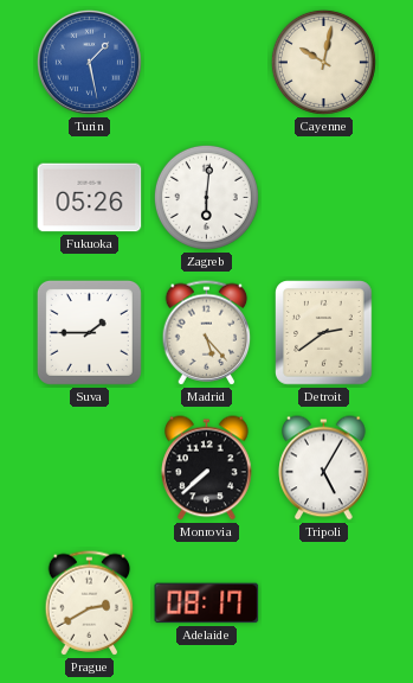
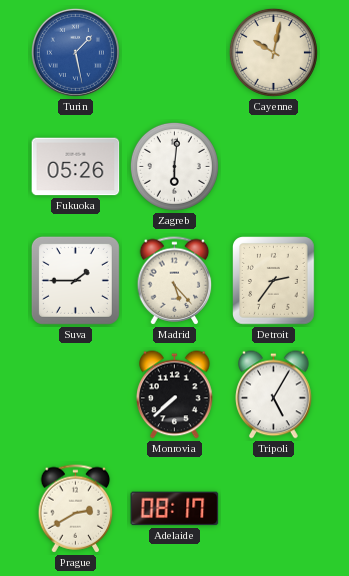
Detroit: 2:39 -> 2:36
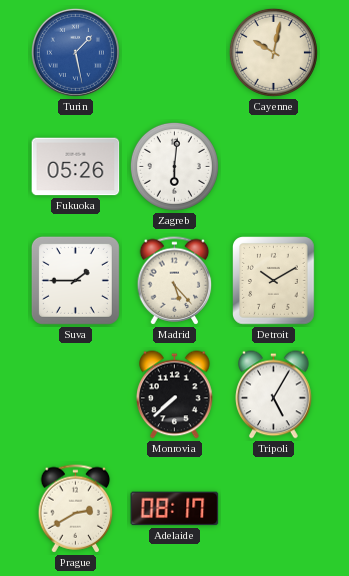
Detroit: 2:36 -> 10:10
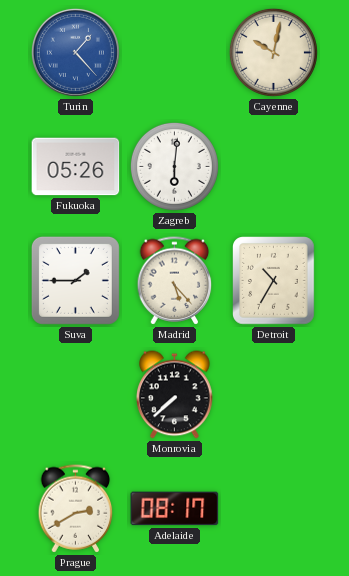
Turin: 1:28 -> 1:23
Detroit: 10:10 -> 10:35
Tripoli: 5:05 -> none
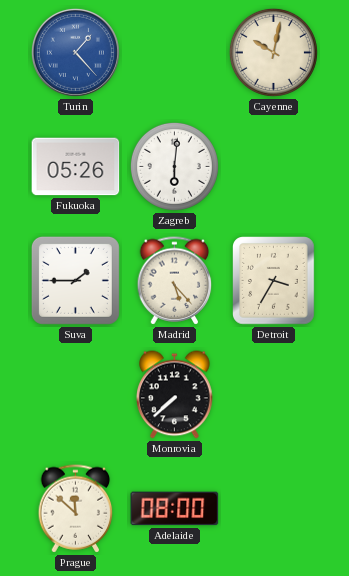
Detroit: 10:35 -> 3:35
Prague: 2:40 -> 11:52
Adelaide: 08:17 -> 08:00
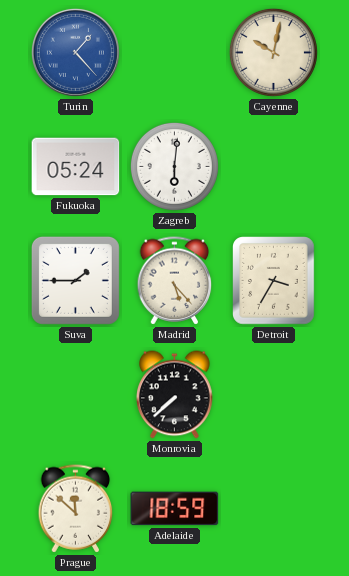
Fukuoka: 05:26 -> 05:24
Adelaide: 08:00 -> 18:59
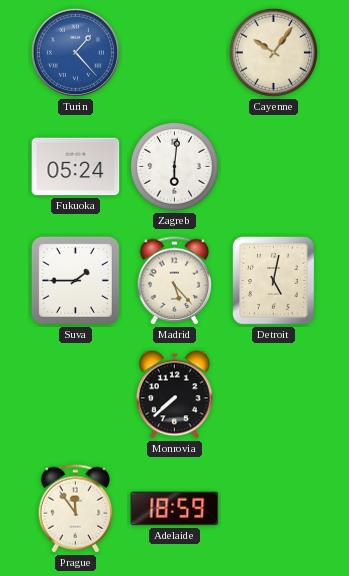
Cayenne: 10:02 -> 10:06
Detroit: 3:35 -> 5:02
Prague: 11:52 -> 11:54
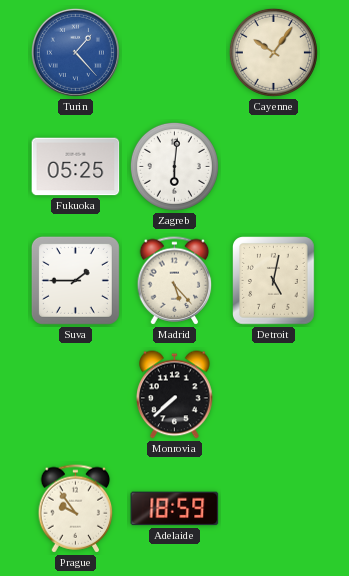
Fukuoka: 05:24 -> 05:25
Prague: 11:54 -> 9:54
